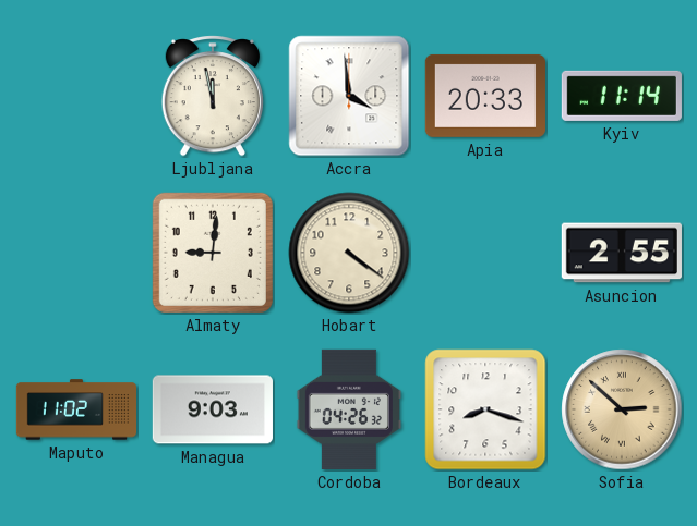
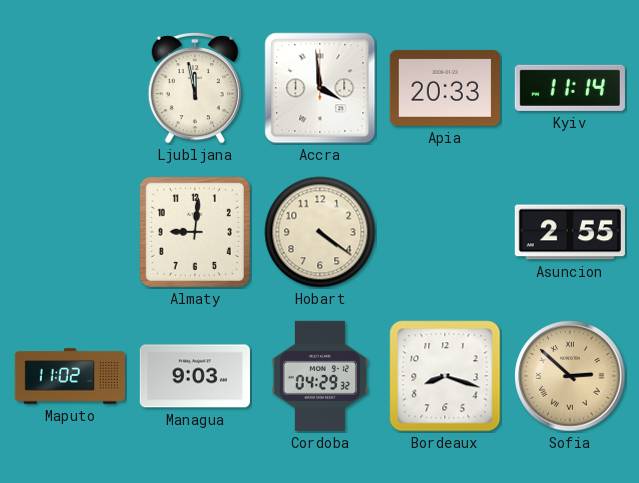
Cordoba: 04:26 -> 04:29
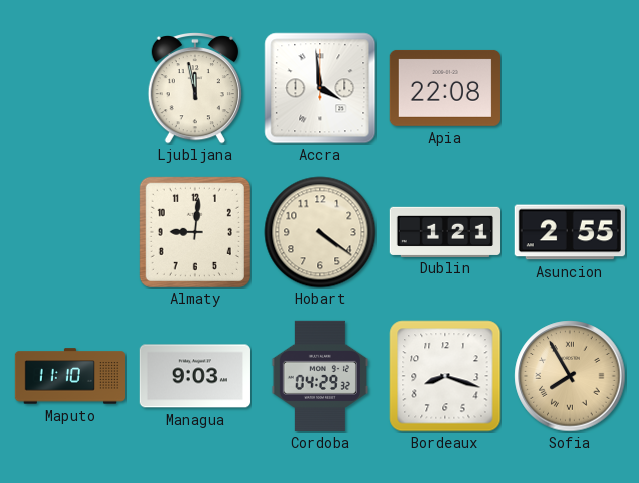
Apia: 20:33 -> 22:08
Kyiv: 11:14 -> none
Dublin: none -> 1:21
Maputo: 11:02 -> 11:10
Sofia: 2:52 -> 7:55
